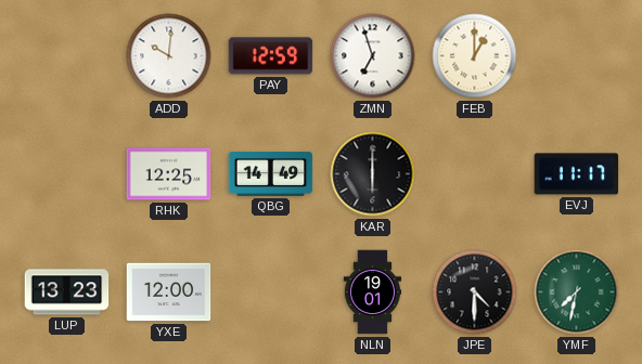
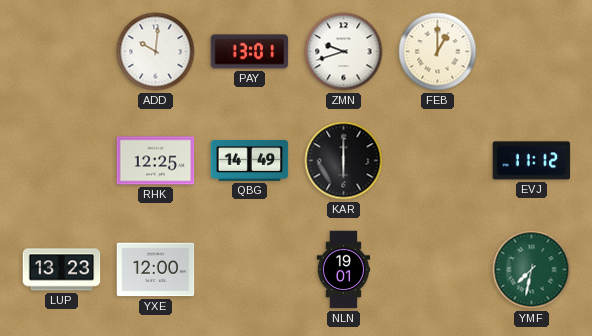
PAY: 12:59 -> 13:01
ZMN: 6:57 -> 9:42
EVJ: 11:17 -> 11:12
JPE: 4:30 -> none
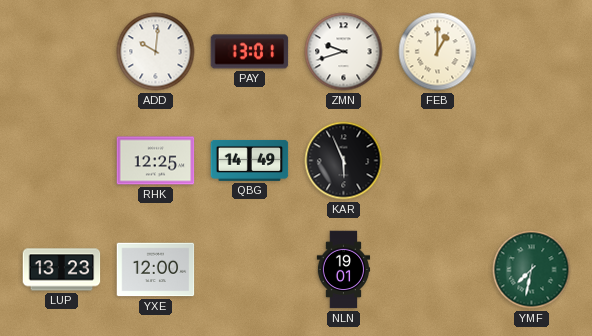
KAR: 6:00 -> 5:56
EVJ: 11:12 -> none
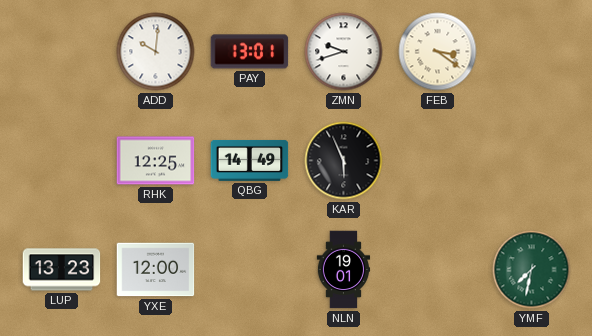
FEB: 1:00 -> 3:21
